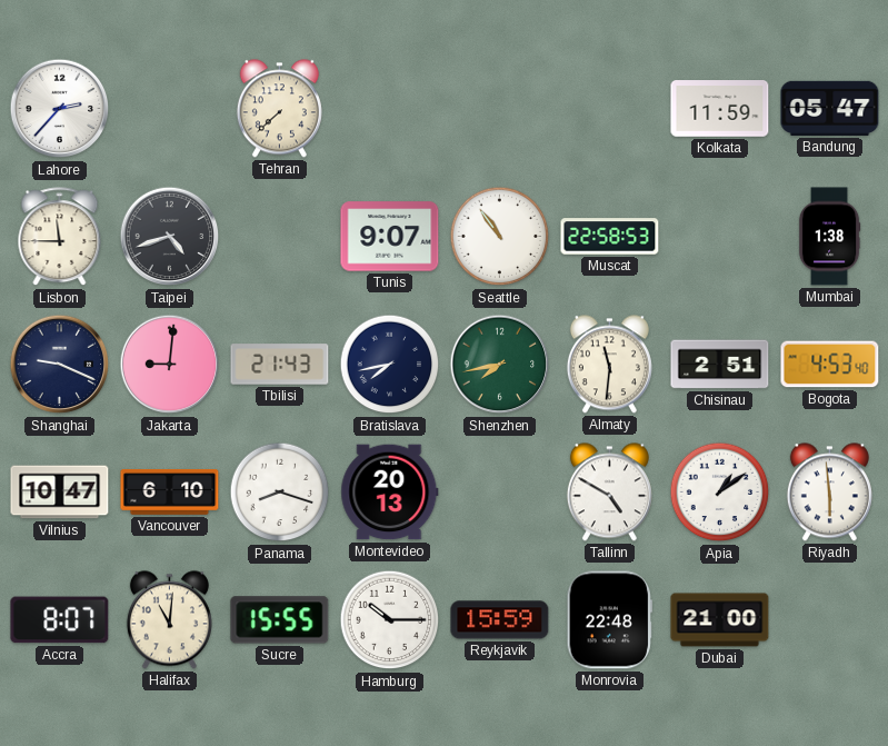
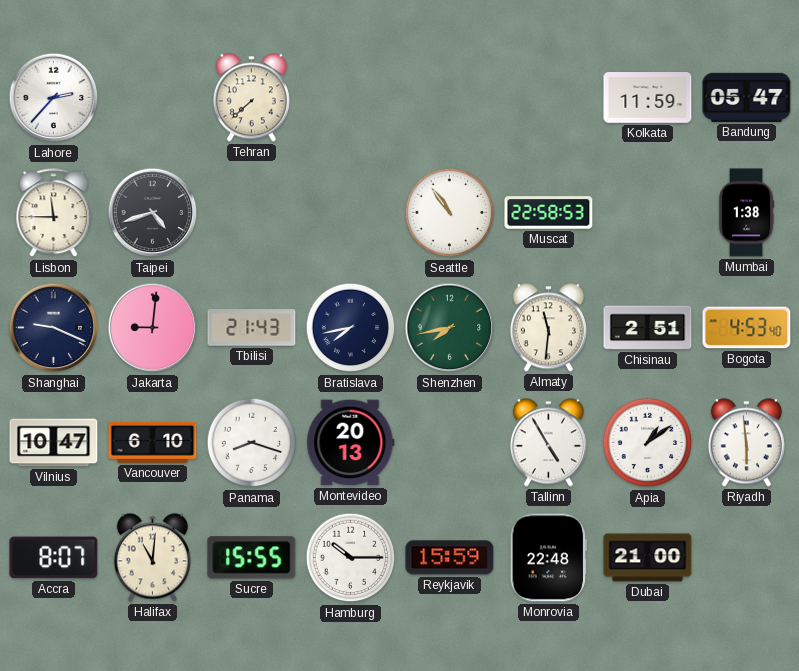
Tunis: 9:07 -> none
Tallinn: 4:50 -> 4:55
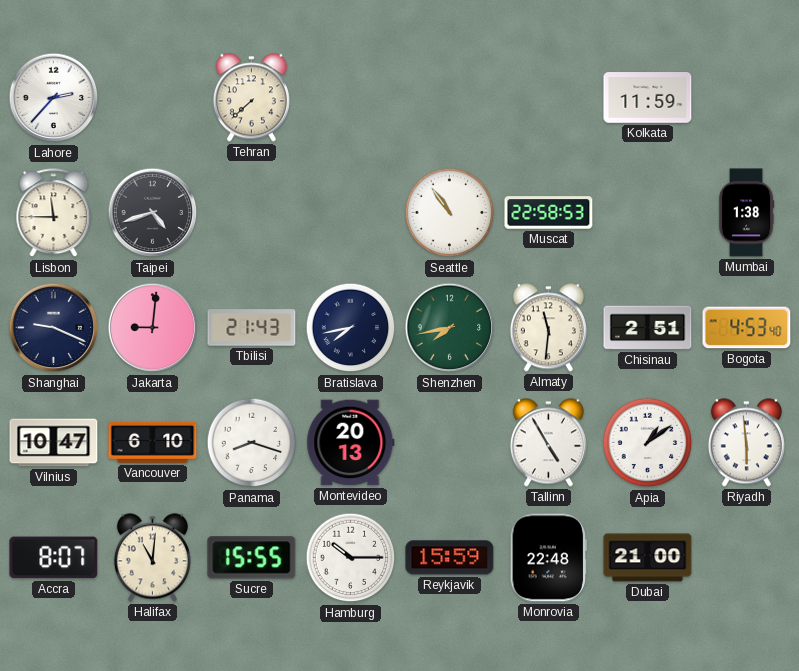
Bandung: 05:47 -> none
